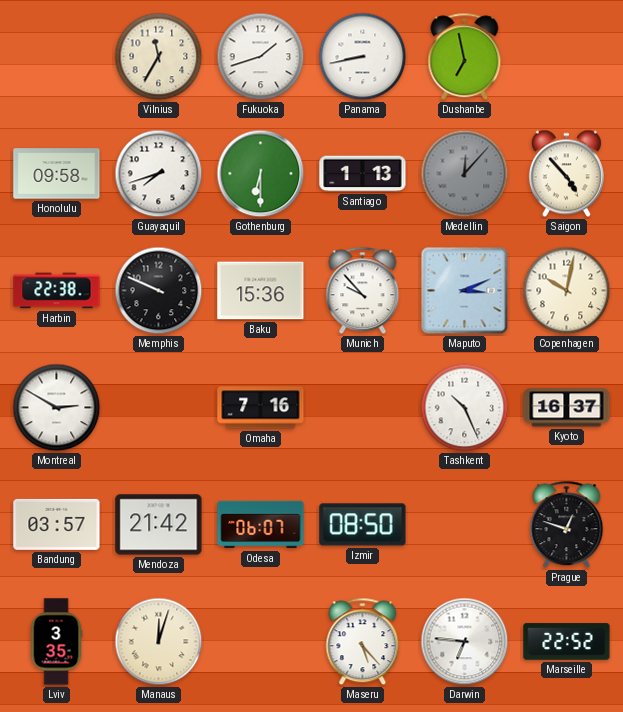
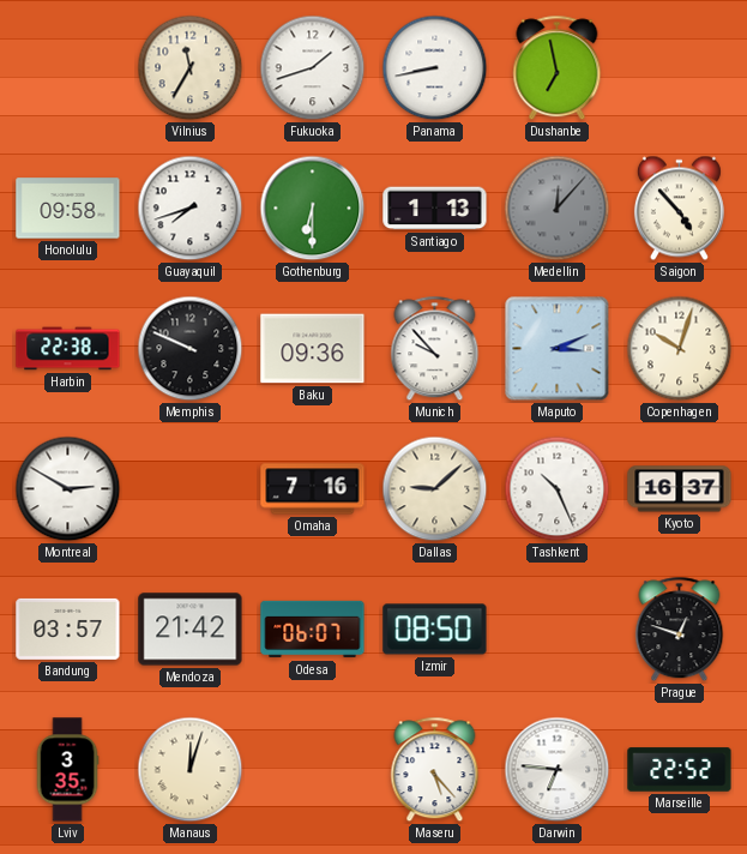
Baku: 15:36 -> 09:36
Copenhagen: 10:02 -> 10:03
Dallas: none -> 9:08
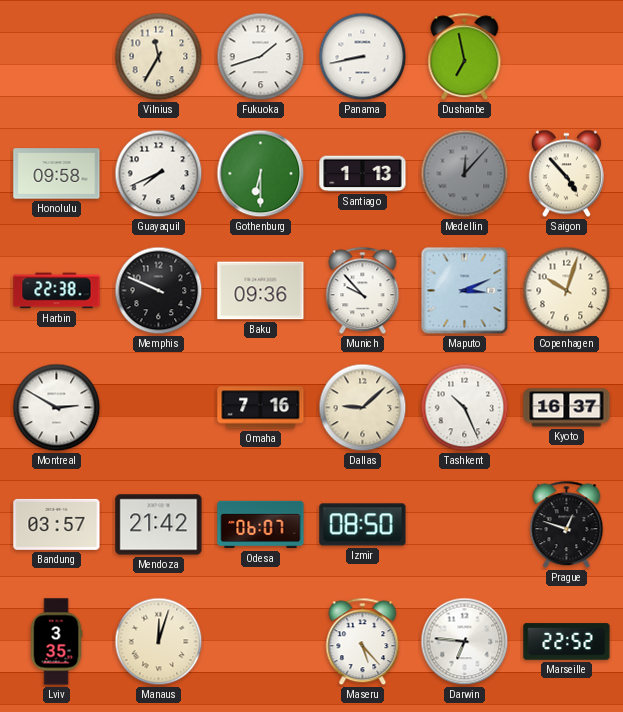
Guayaquil: 7:42 -> 7:41
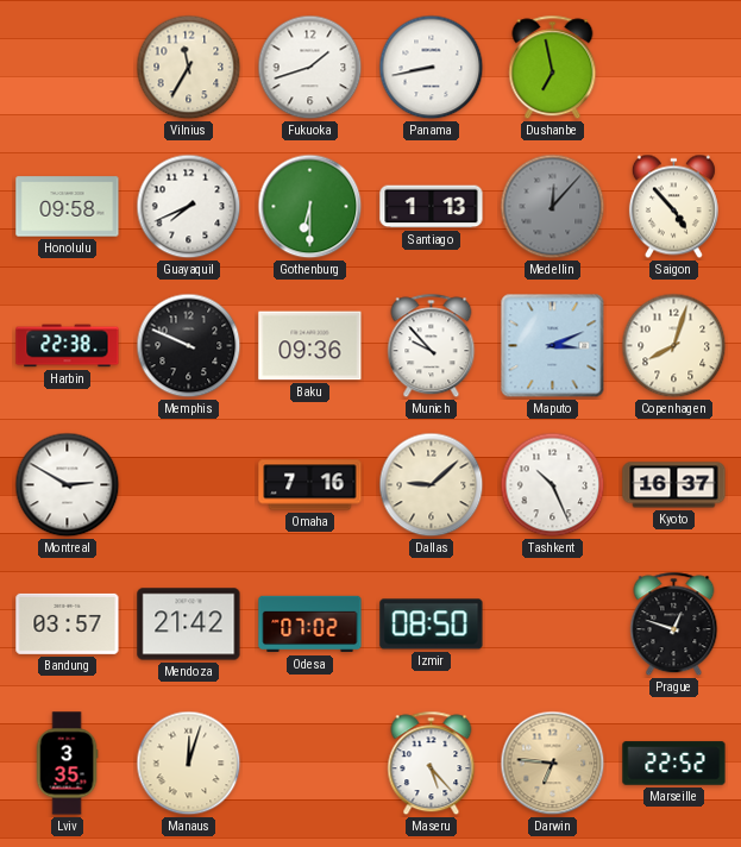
Copenhagen: 10:03 -> 8:03
Odesa: 06:07 -> 07:02
Darwin dial: white -> champagne
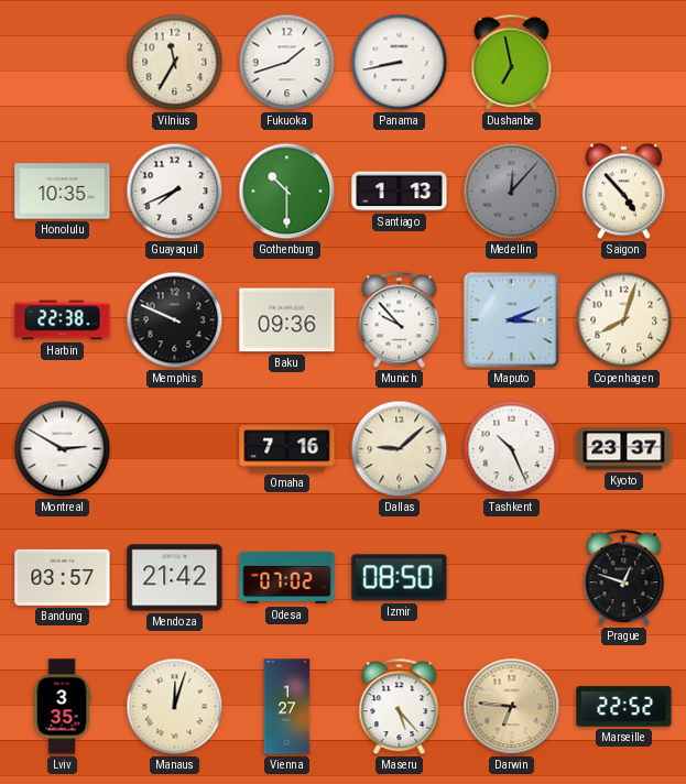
Honolulu: 09:58 -> 10:35
Gothenburg: 6:30 -> 10:30
Kyoto: 16:37 -> 23:37
Vienna: none -> 1:27
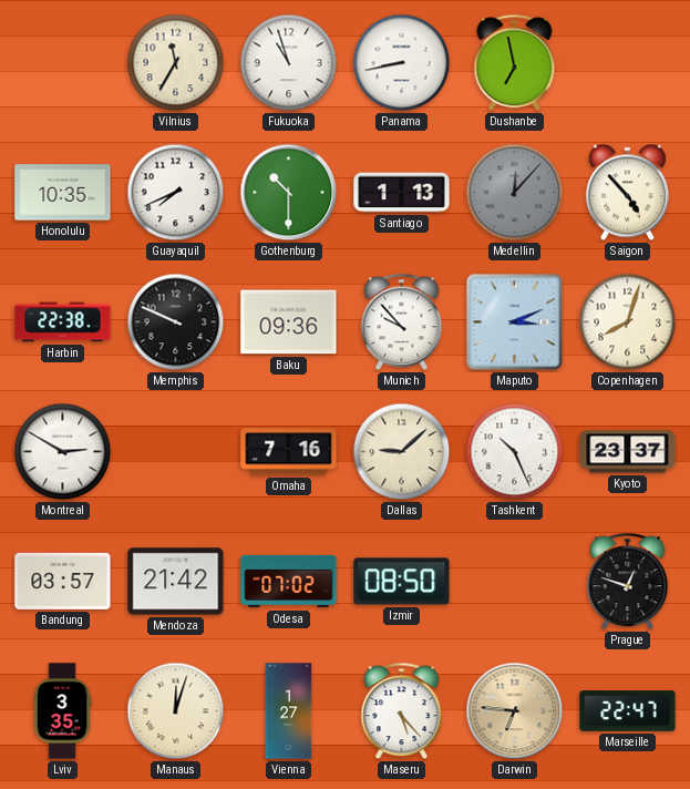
Fukuoka: 1:42 -> 10:57
Marseille: 22:52 -> 22:47
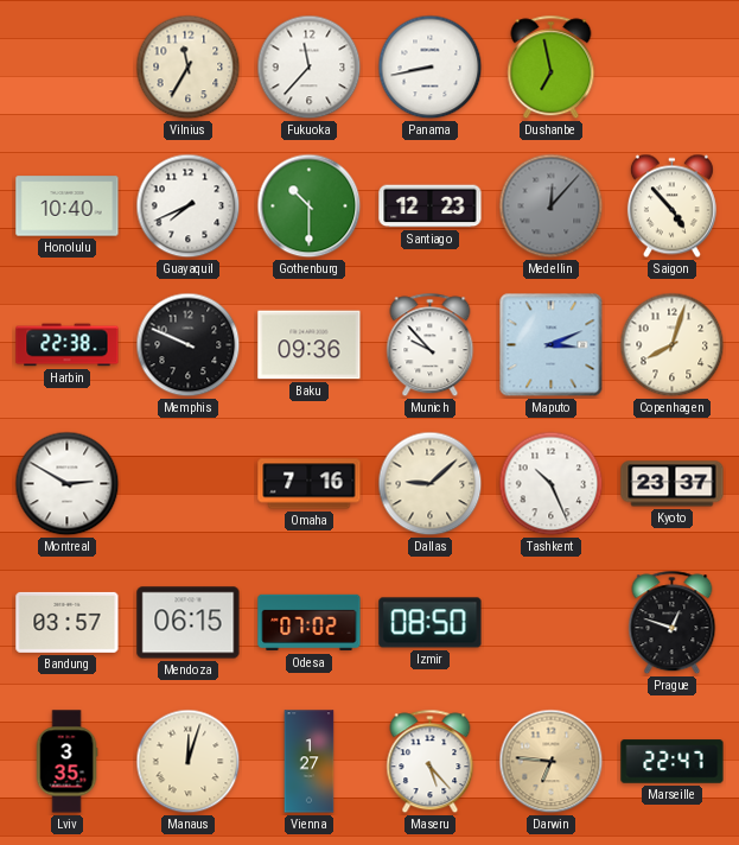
Fukuoka: 10:57 -> 11:37
Honolulu: 10:35 -> 10:40
Santiago: 1:13 -> 12:23
Mendoza: 21:42 -> 06:15
